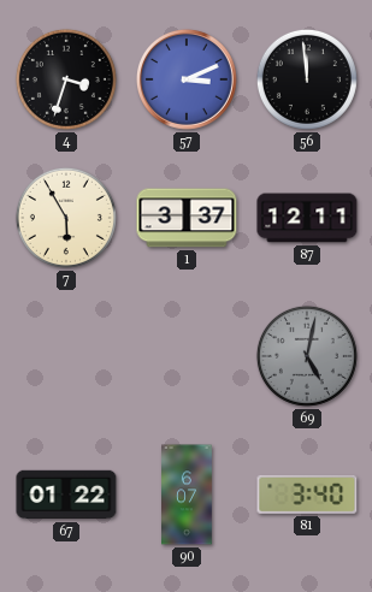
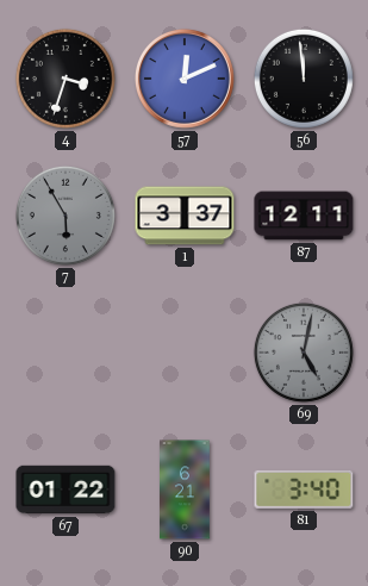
57: 3:11 -> 12:11
7 dial: cream -> grey
90: 6:07 -> 6:21
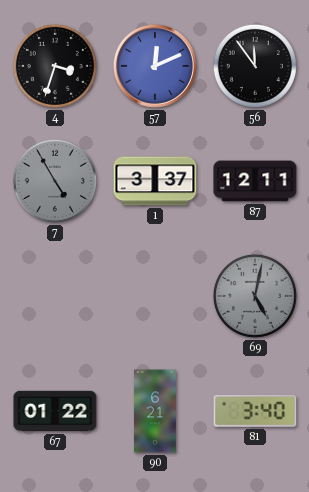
56: 11:59 -> 11:54
7: 5:55 -> 4:55
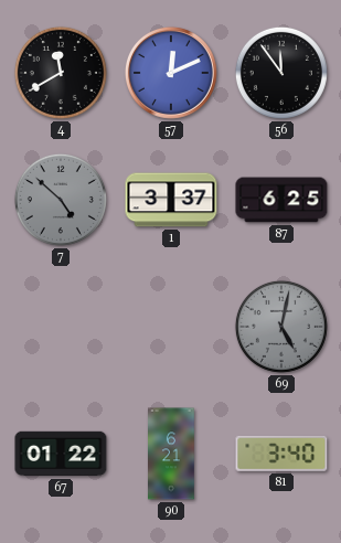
4: 3:33 -> 11:40
7: 4:55 -> 4:52
87: 12:11 -> 6:25
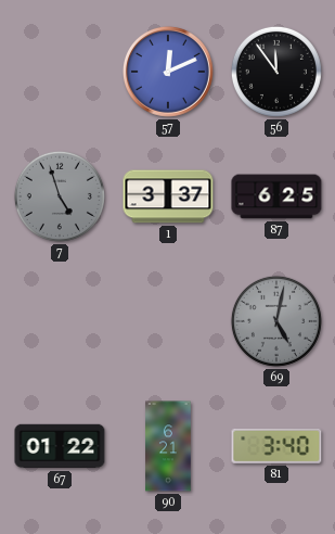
4: 11:40 -> none
7: 4:52 -> 4:57
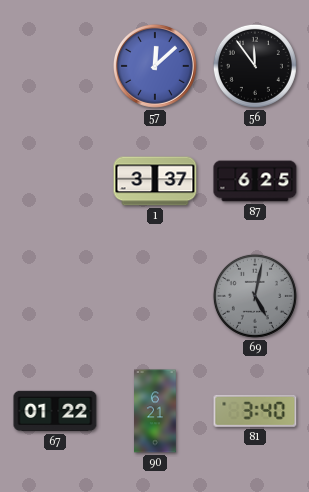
57: 12:11 -> 12:08
7: 4:57 -> none
